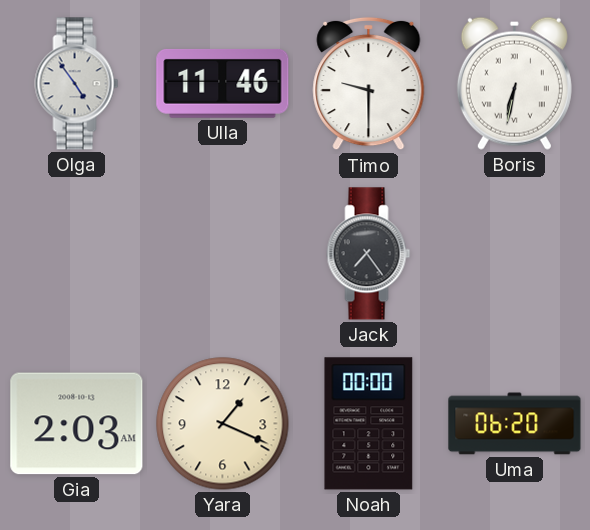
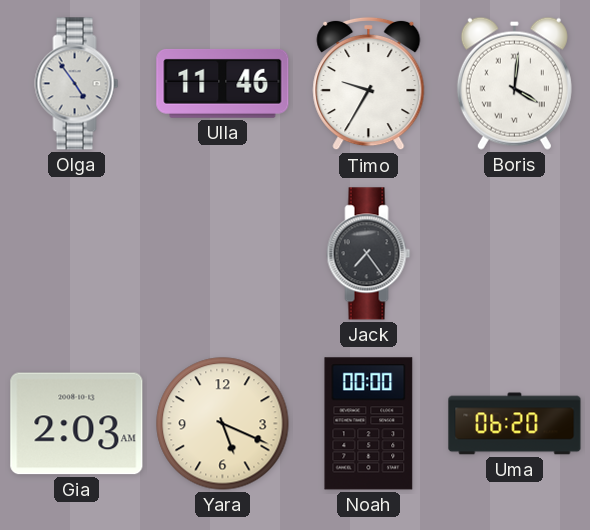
Timo: 9:30 -> 9:35
Boris: 6:32 -> 4:01
Yara: 1:19 -> 5:19
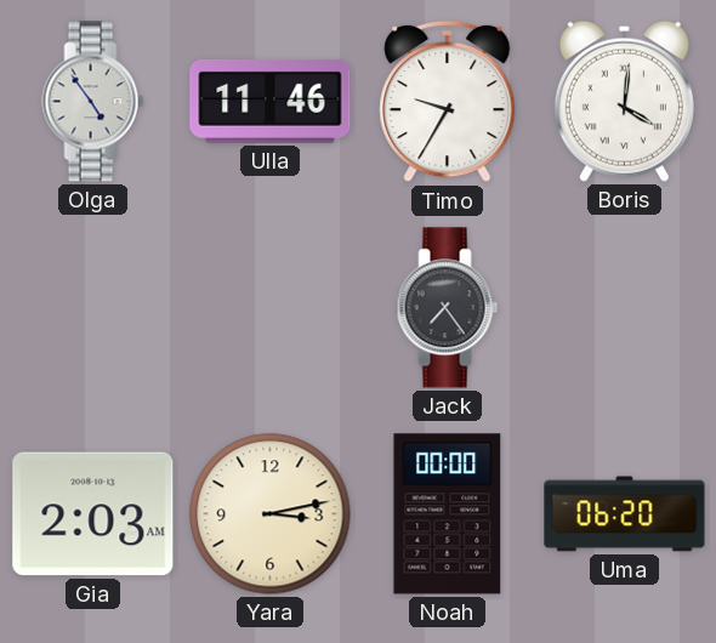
Yara: 5:19 -> 3:13
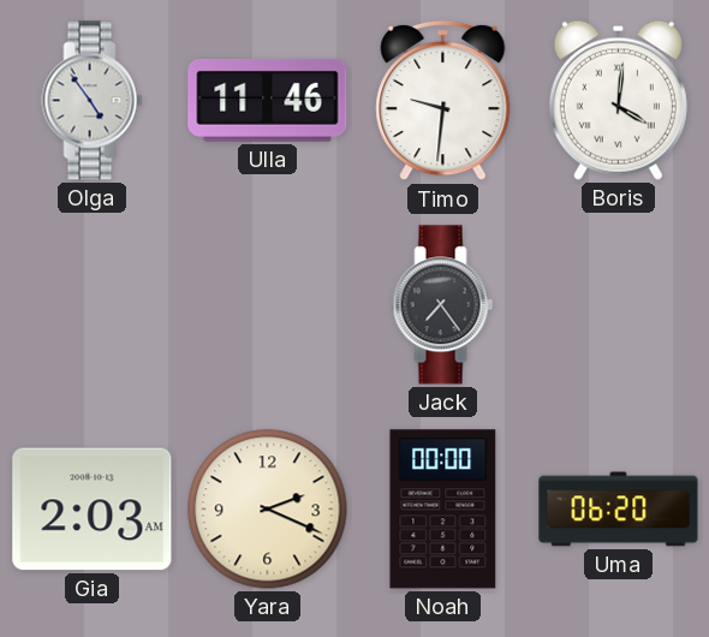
Timo: 9:35 -> 9:31
Yara: 3:13 -> 2:19
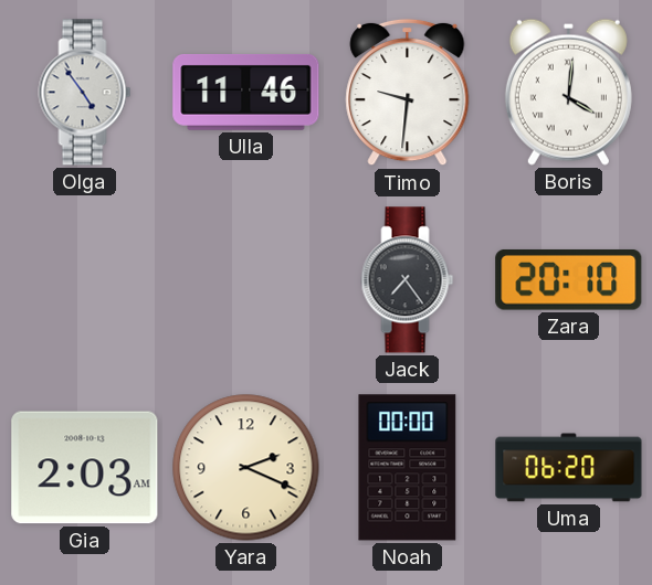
Zara: none -> 20:10
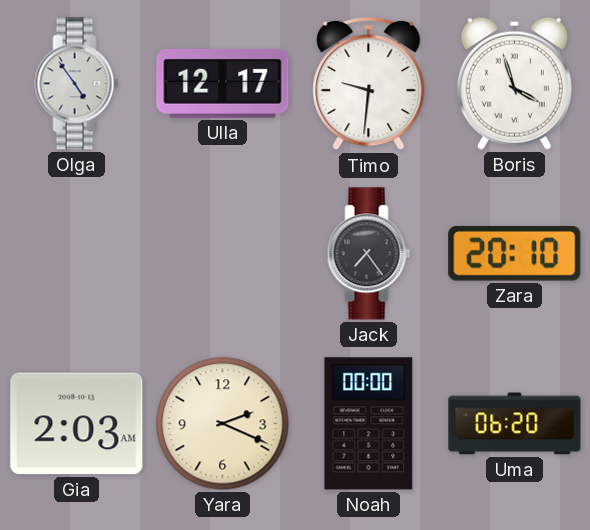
Ulla: 11:46 -> 12:17
Boris: 4:01 -> 3:57
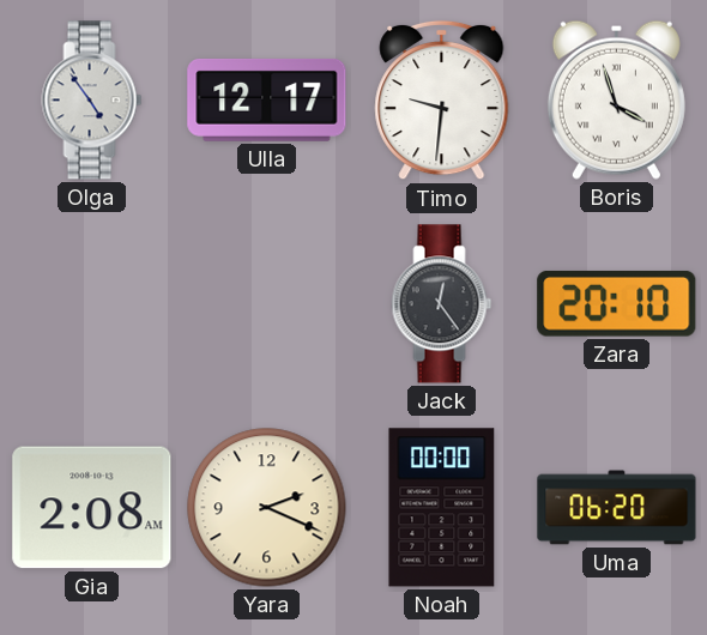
Jack: 7:24 -> 12:24
Gia: 2:03 -> 2:08
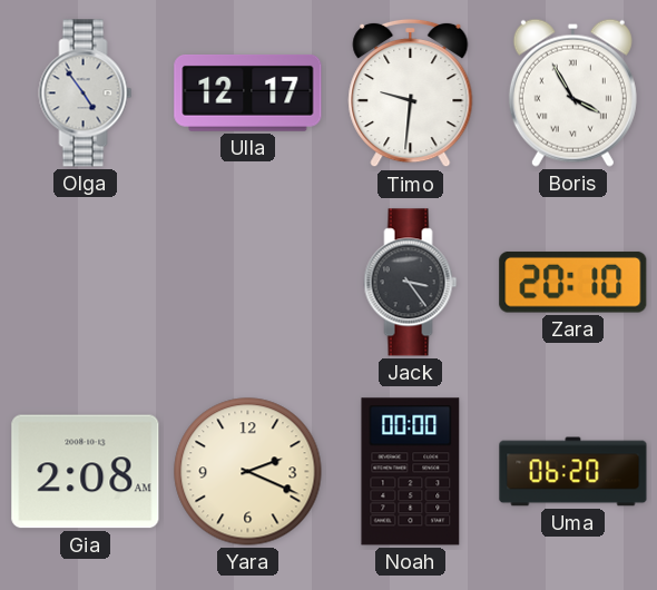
Boris: 3:57 -> 3:55
Jack: 12:24 -> 3:24
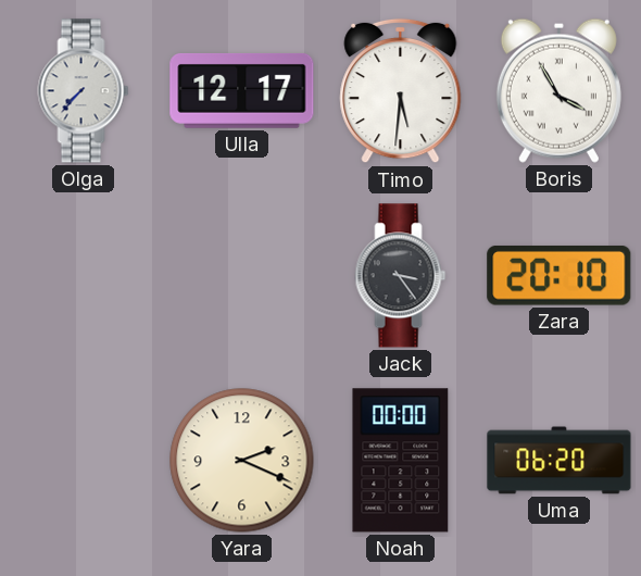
Olga: 4:54 -> 7:37
Timo: 9:31 -> 5:31
Gia: 2:08 -> none
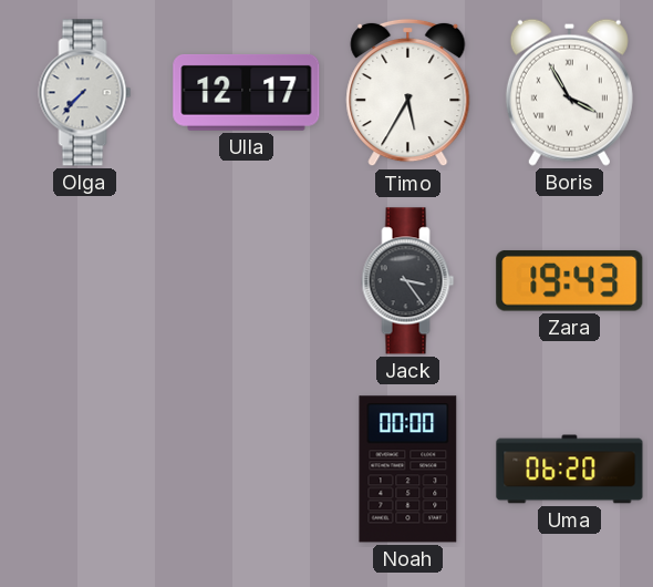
Timo: 5:31 -> 5:35
Zara: 20:10 -> 19:43
Yara: 2:19 -> none
